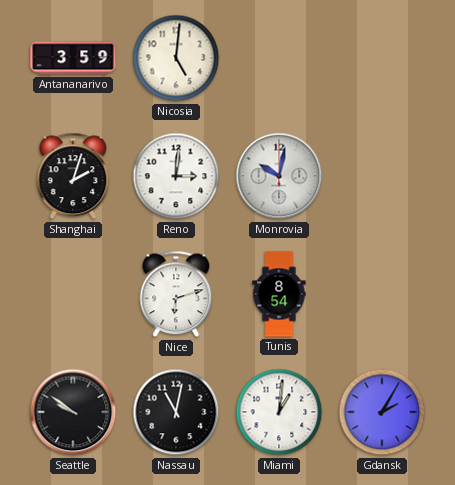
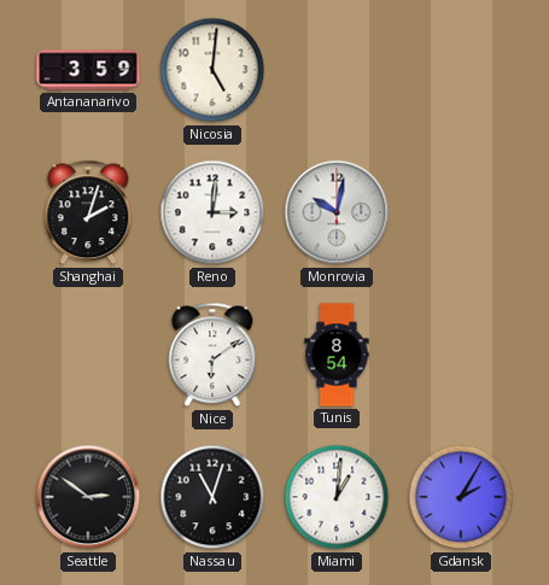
Nice: 6:12 -> 6:09
Seattle: 9:51 -> 2:51
Nassau: 11:02 -> 11:03
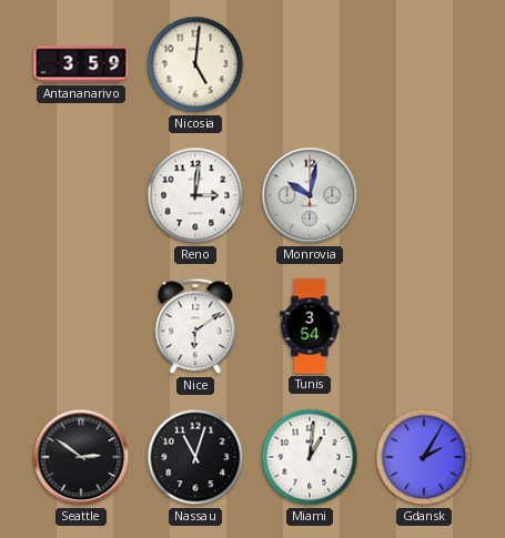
Shanghai: 2:03 -> none
Tunis: 8:54 -> 3:54
